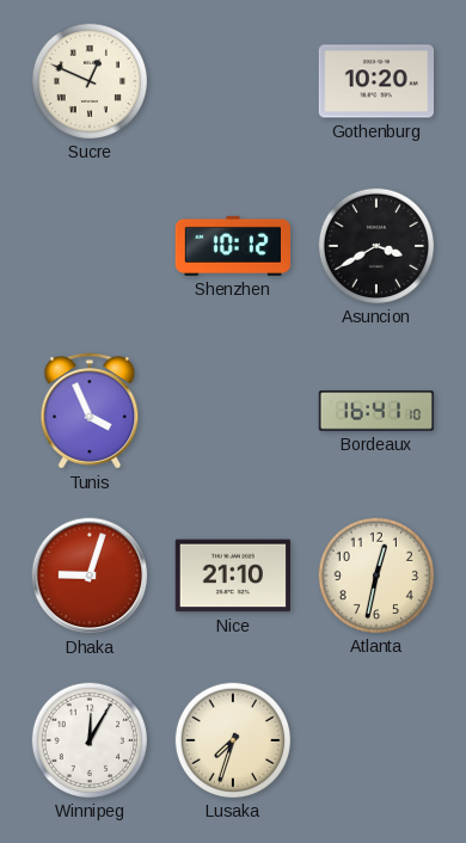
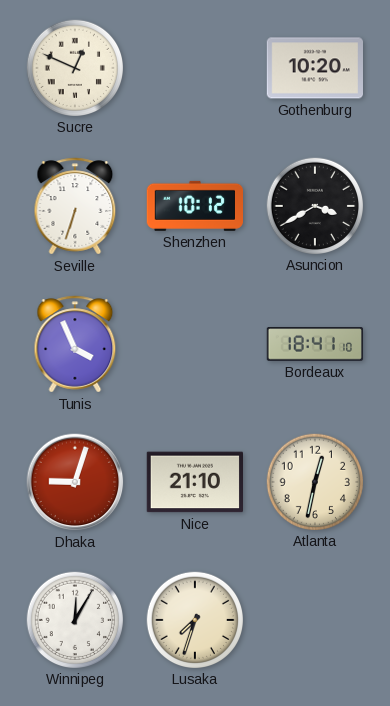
Seville: none -> 6:33
Bordeaux: 16:41 -> 18:41
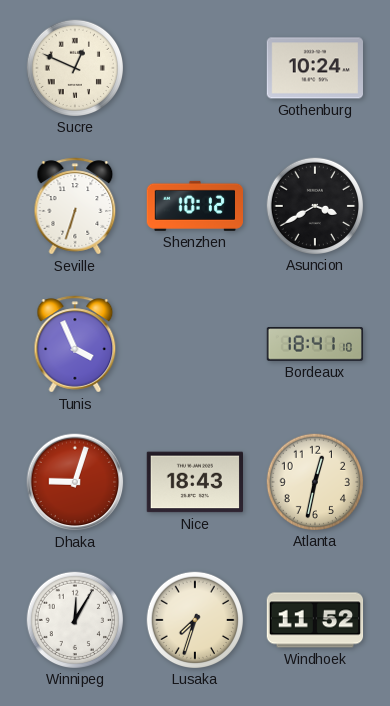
Gothenburg: 10:20 -> 10:24
Nice: 21:10 -> 18:43
Windhoek: none -> 11:52
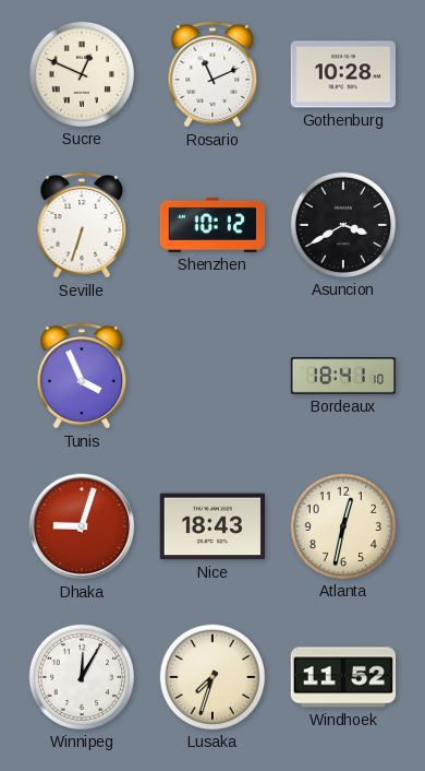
Rosario: none -> 11:11
Gothenburg: 10:24 -> 10:28
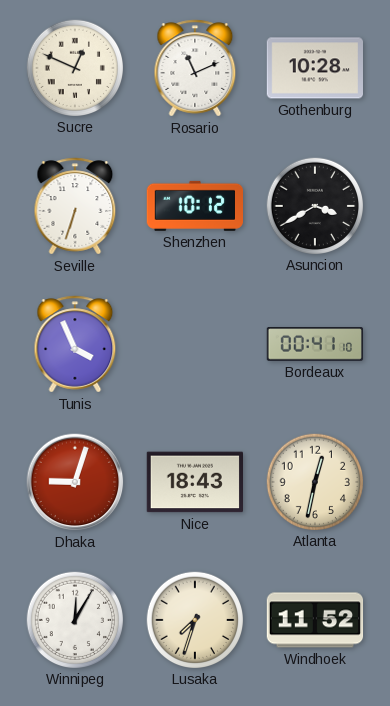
Bordeaux: 18:41 -> 00:41
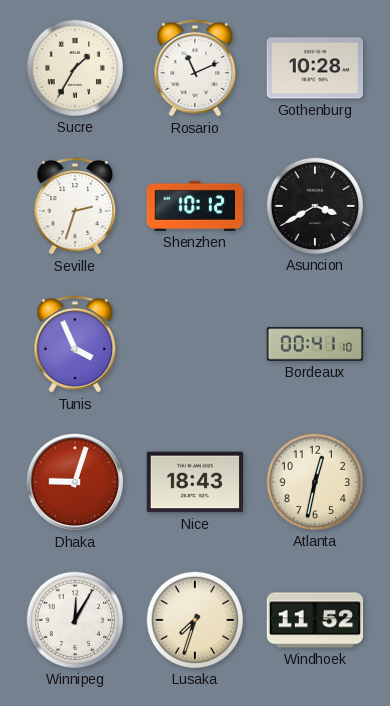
Sucre: 12:49 -> 1:35
Seville: 6:33 -> 2:33
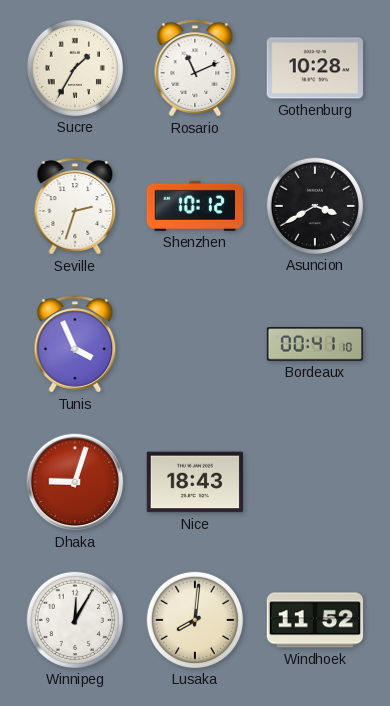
Atlanta: 12:32 -> none
Lusaka: 7:33 -> 8:01
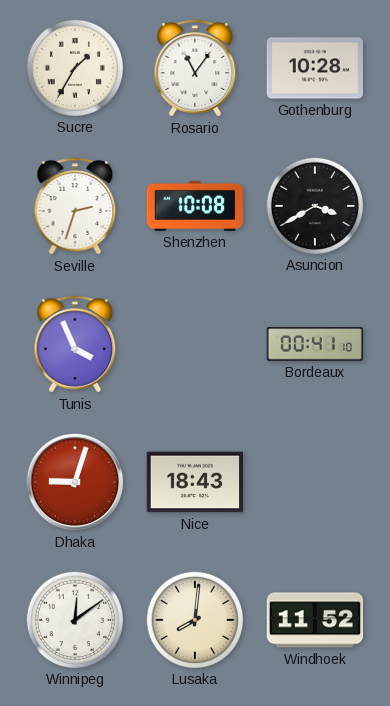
Rosario: 11:11 -> 11:06
Shenzhen: 10:12 -> 10:08
Winnipeg: 12:05 -> 12:09
